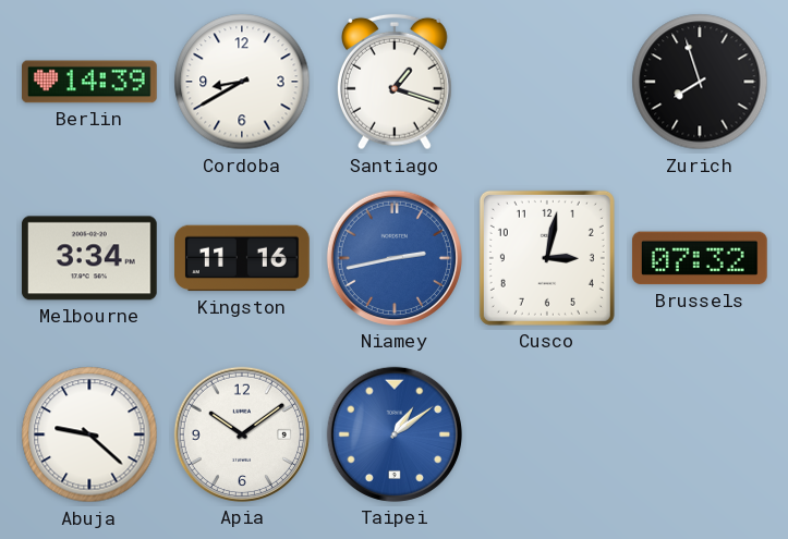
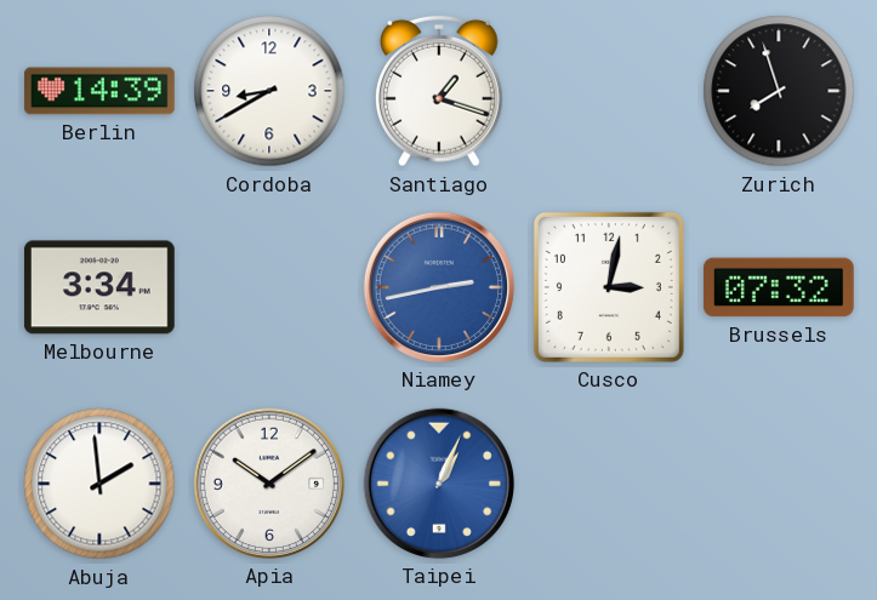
Kingston: 11:16 -> none
Abuja: 9:22 -> 1:59
Taipei: 1:09 -> 1:04
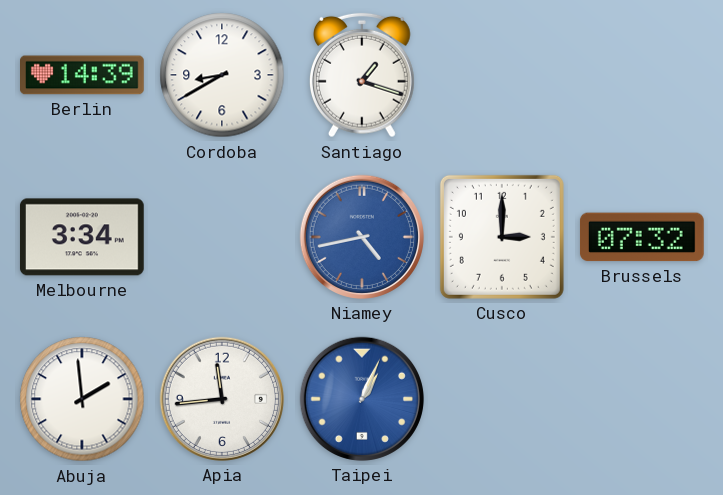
Zurich: 7:57 -> none
Niamey: 2:43 -> 4:43
Cusco: 3:02 -> 3:00
Apia: 10:09 -> 11:44
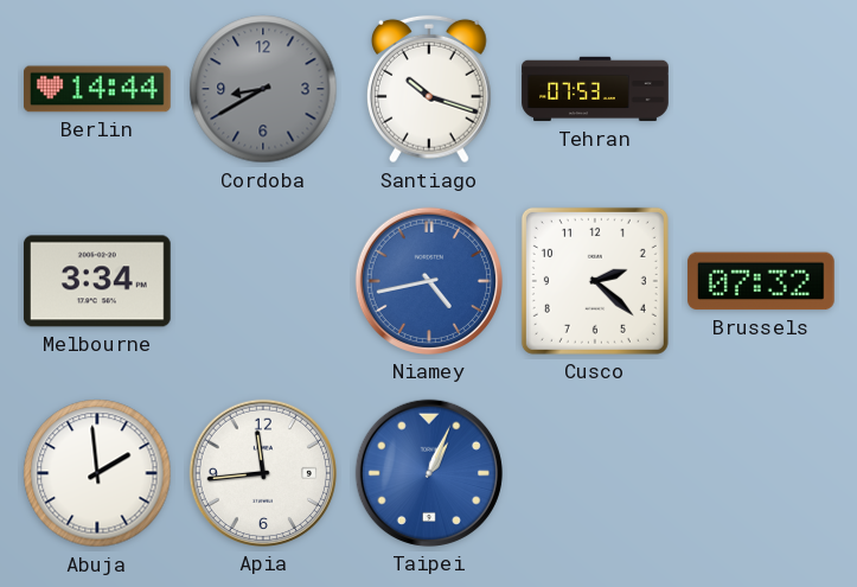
Berlin: 14:39 -> 14:44
Cordoba dial: white -> grey
Santiago: 1:18 -> 10:18
Tehran: none -> 07:53
Cusco: 3:00 -> 2:22
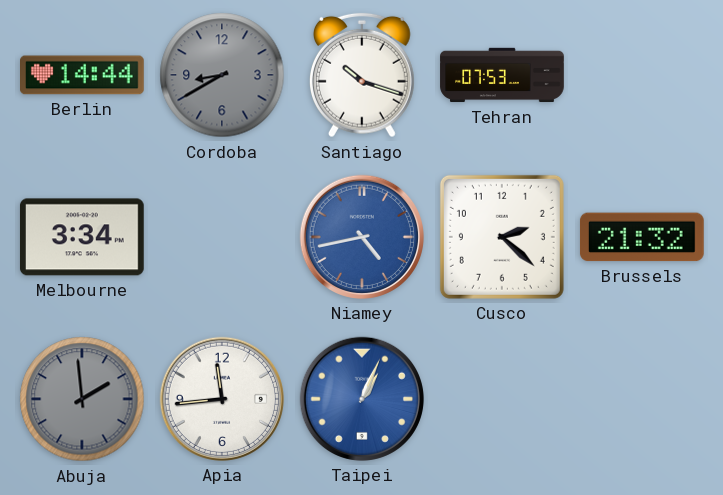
Brussels: 07:32 -> 21:32
Abuja dial: white -> grey
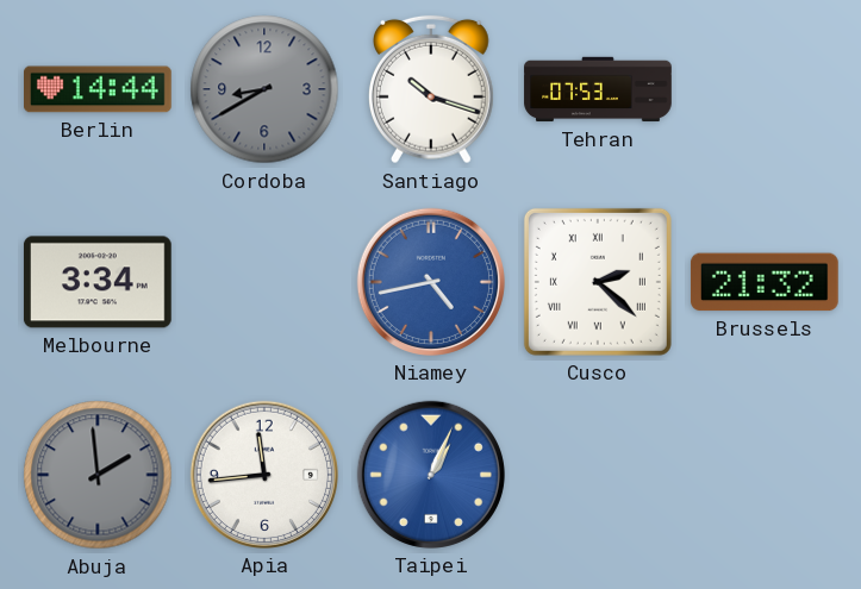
Cusco numerals: Arabic -> Roman
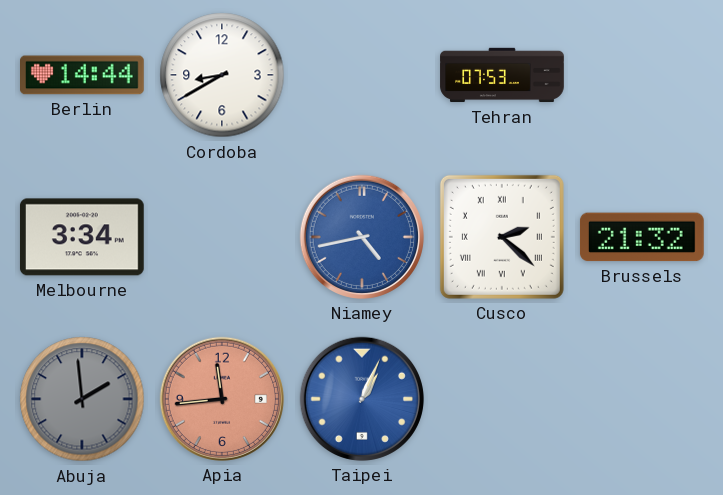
Cordoba dial: grey -> white
Santiago: 10:18 -> none
Apia dial: white -> salmon
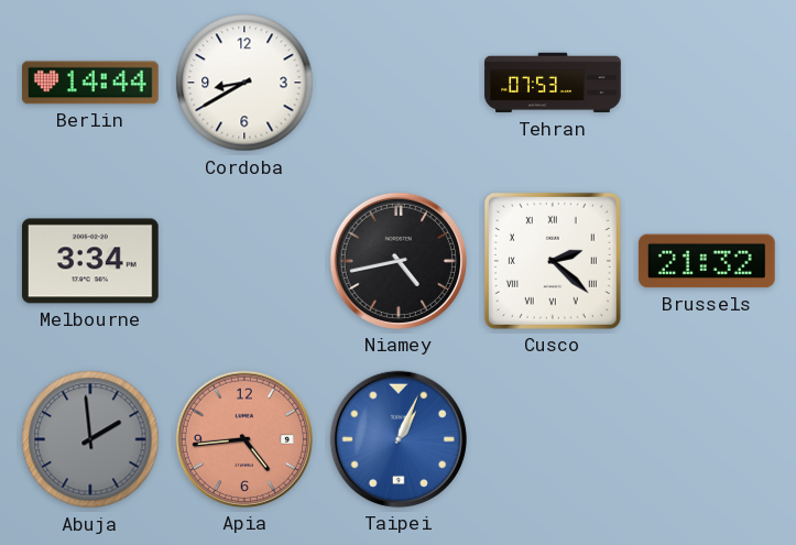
Niamey dial: blue -> black
Apia: 11:44 -> 4:44
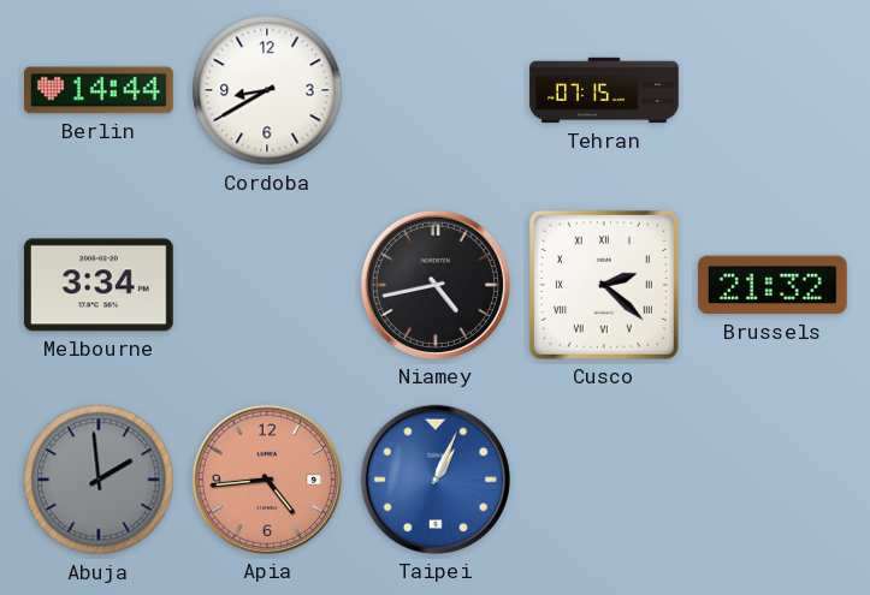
Tehran: 07:53 -> 07:15
